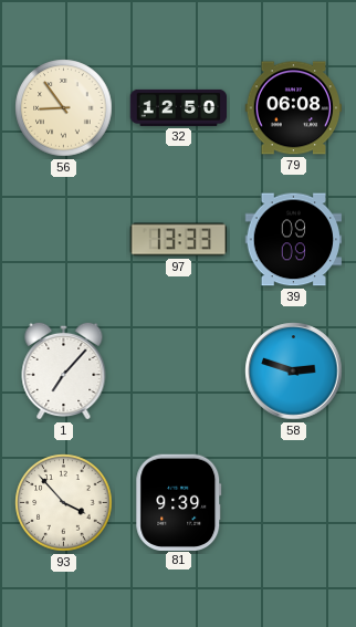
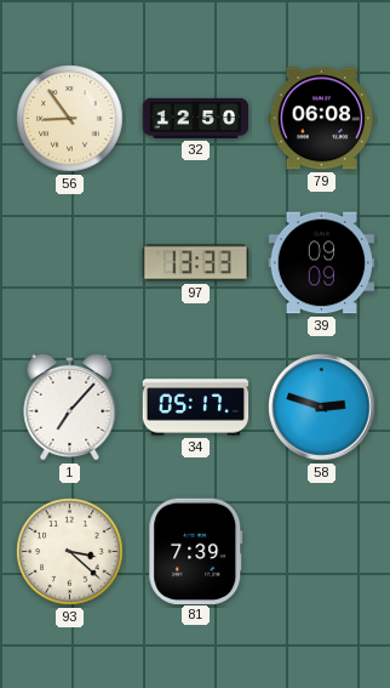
34: none -> 05:17
93: 3:53 -> 3:22
81: 9:39 -> 7:39
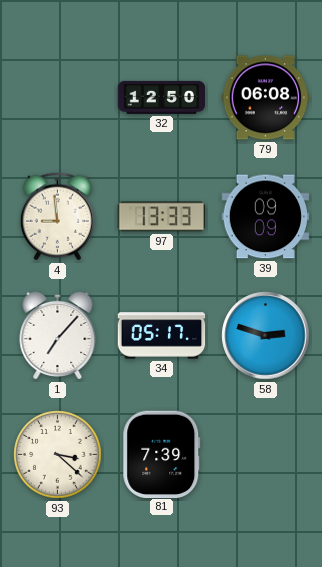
56: 8:54 -> none
4: none -> 8:59
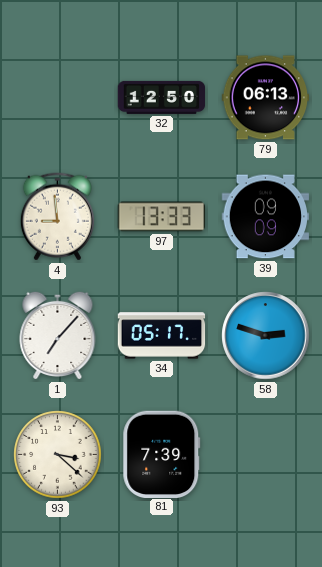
79: 06:08 -> 06:13
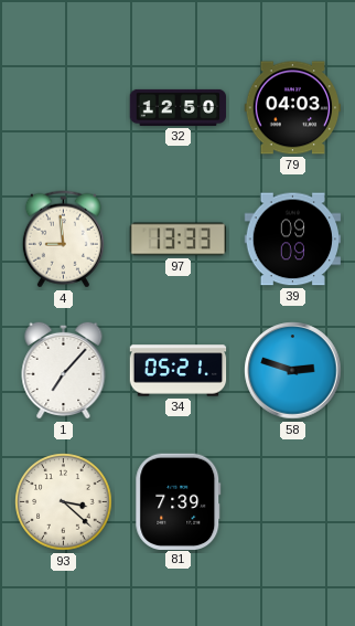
79: 06:13 -> 04:03
34: 05:17 -> 05:21
